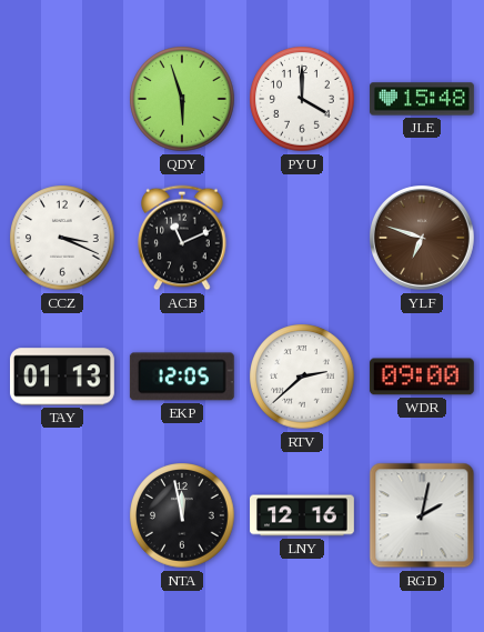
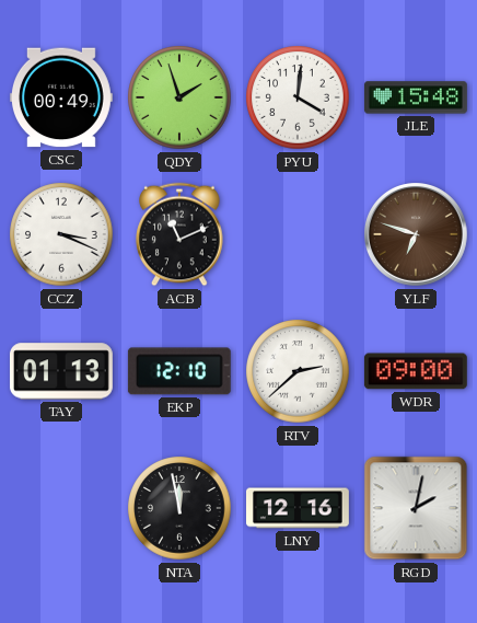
CSC: none -> 00:49
QDY: 5:57 -> 1:57
PYU: 4:00 -> 4:01
EKP: 12:05 -> 12:10
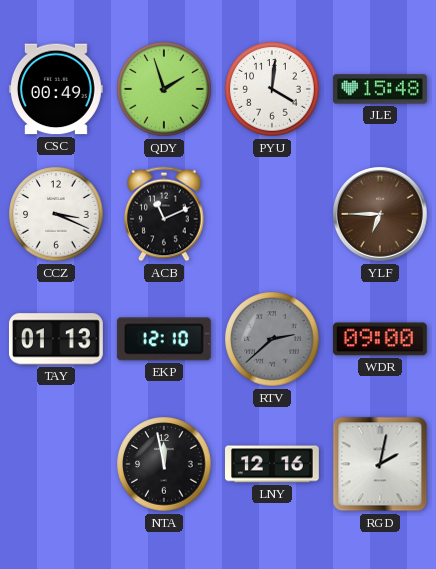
YLF: 6:48 -> 6:45
RTV dial: white -> grey
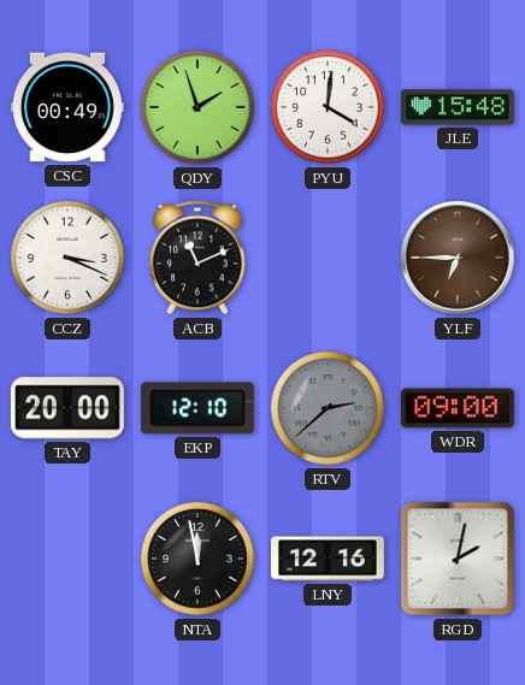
TAY: 01:13 -> 20:00
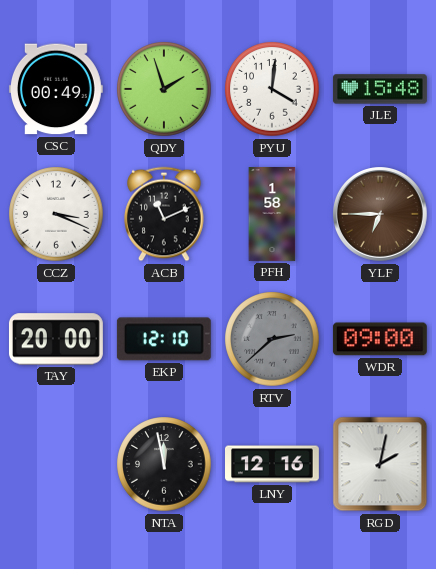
PFH: none -> 1:58
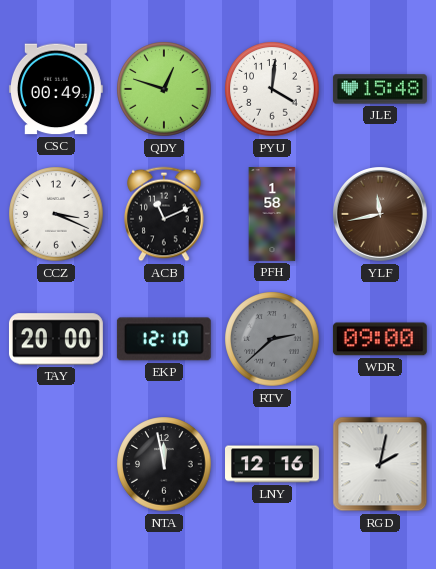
QDY: 1:57 -> 12:48
YLF: 6:45 -> 11:43
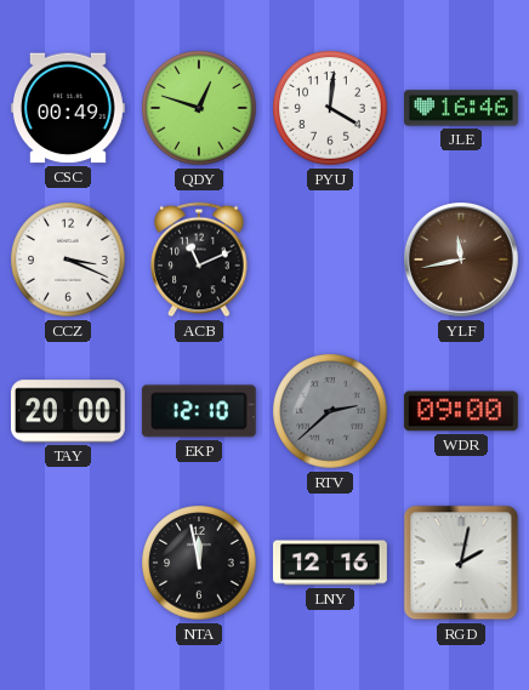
JLE: 15:48 -> 16:46
PFH: 1:58 -> none
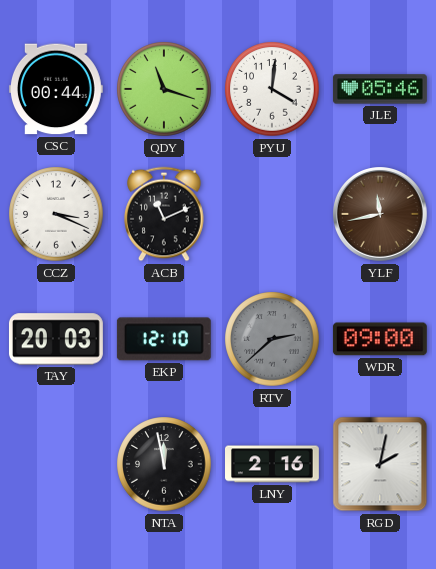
CSC: 00:49 -> 00:44
QDY: 12:48 -> 11:18
JLE: 16:46 -> 05:46
TAY: 20:00 -> 20:03
LNY: 12:16 -> 2:16
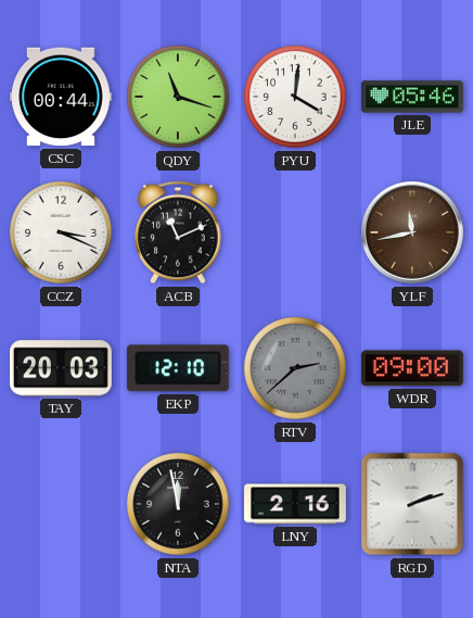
RGD: 2:02 -> 2:12
